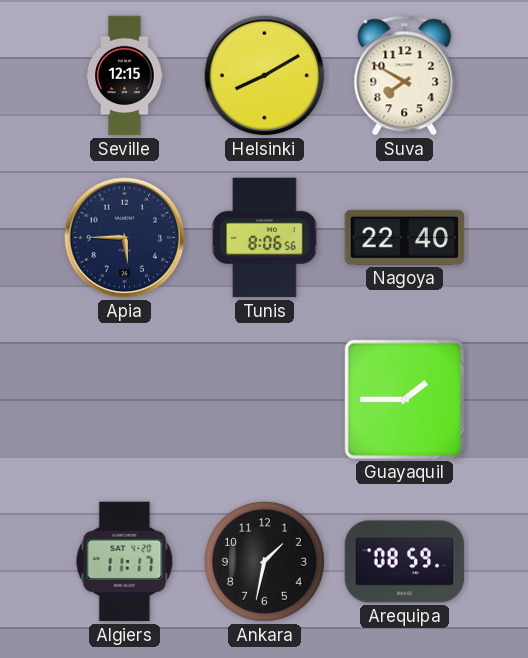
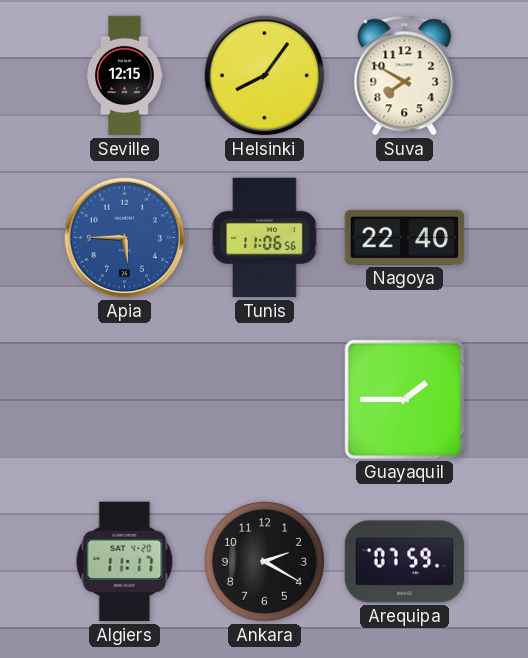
Helsinki: 8:10 -> 8:06
Apia dial: navy -> blue
Tunis: 8:06 -> 11:06
Ankara: 1:32 -> 2:20
Arequipa: 08:59 -> 07:59
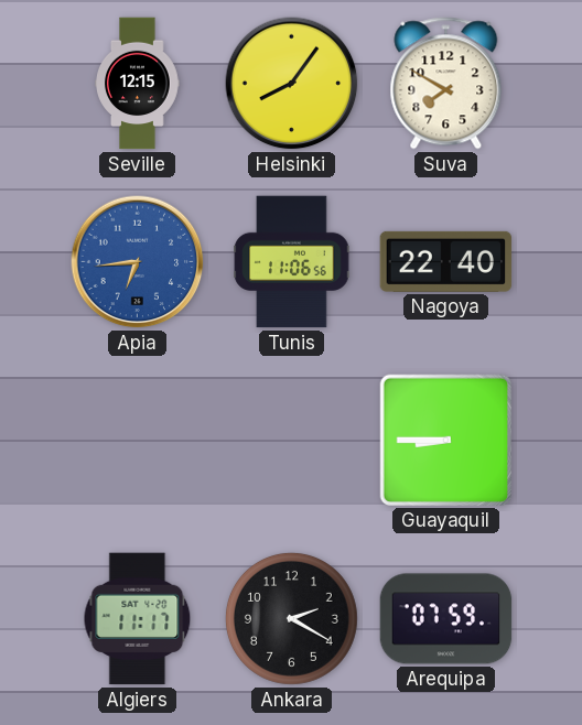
Apia: 5:45 -> 6:44
Guayaquil: 1:45 -> 8:45
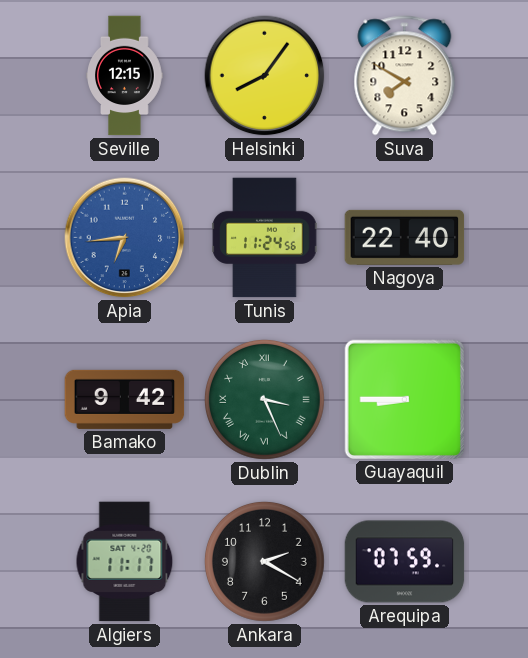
Tunis: 11:06 -> 11:24
Bamako: none -> 9:42
Dublin: none -> 3:26
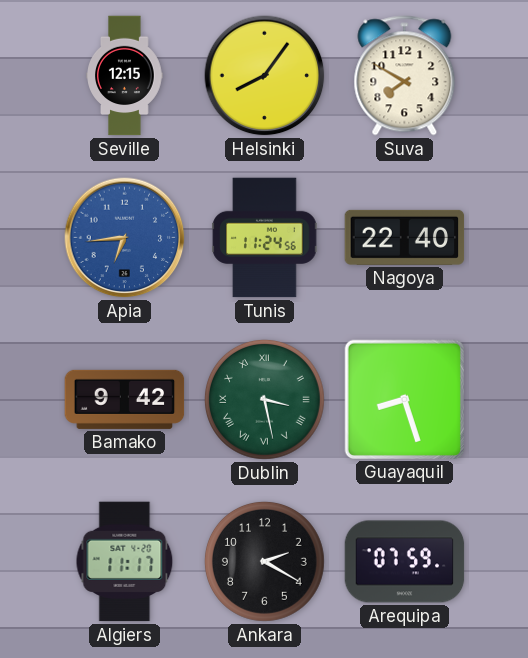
Dublin: 3:26 -> 3:28
Guayaquil: 8:45 -> 8:27
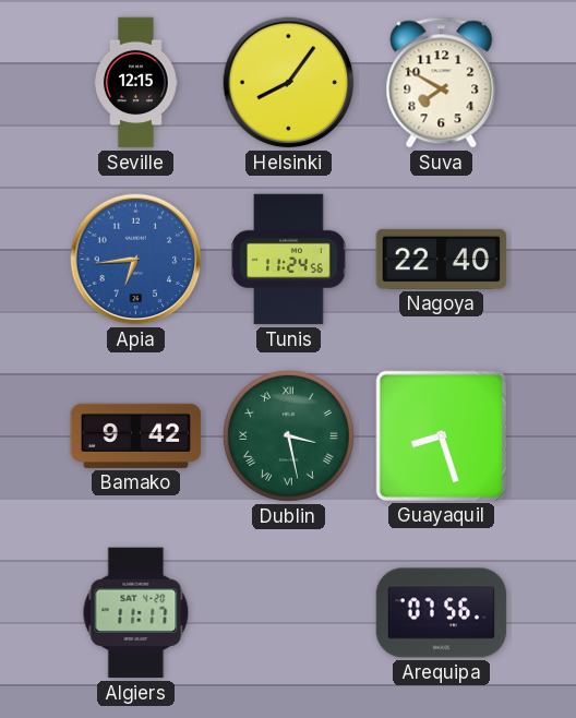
Ankara: 2:20 -> none
Arequipa: 07:59 -> 07:56
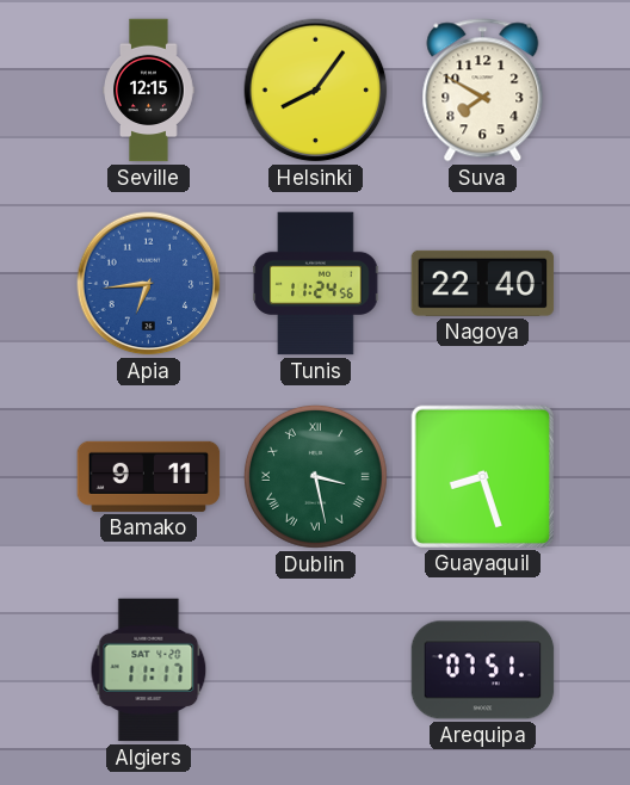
Bamako: 9:42 -> 9:11
Arequipa: 07:56 -> 07:51
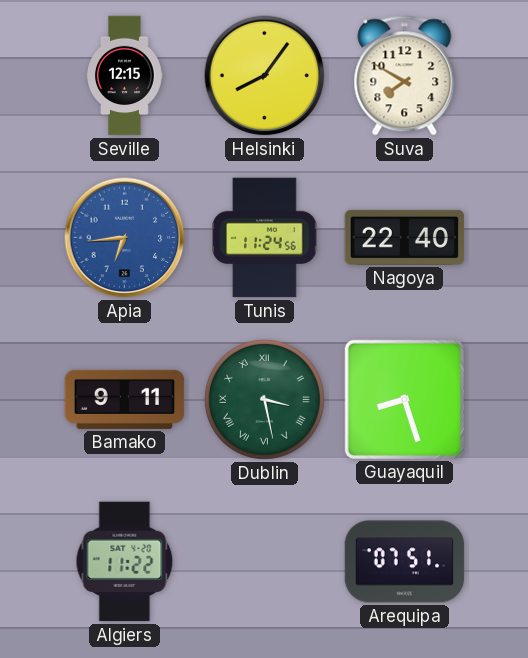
Algiers: 11:17 -> 11:22
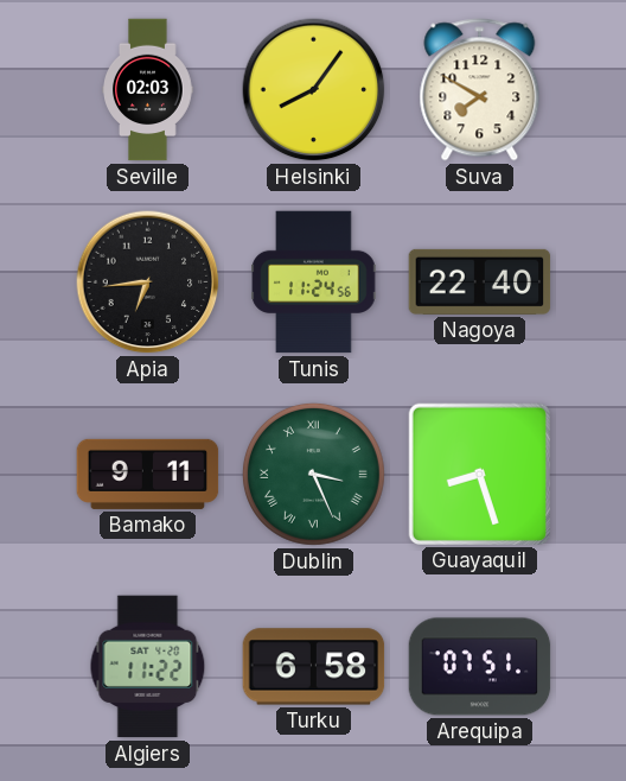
Seville: 12:15 -> 02:03
Apia dial: blue -> black
Dublin: 3:28 -> 3:26
Turku: none -> 6:58
